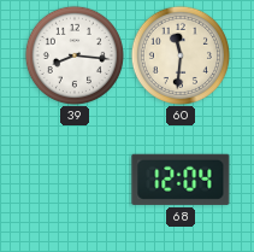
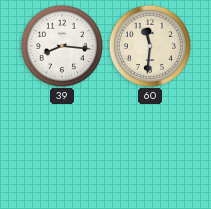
68: 12:04 -> none
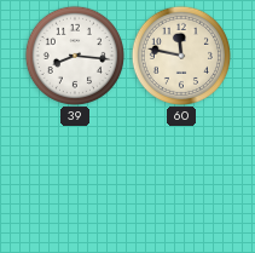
60: 11:31 -> 11:47
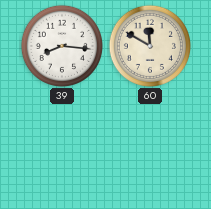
60: 11:47 -> 11:50
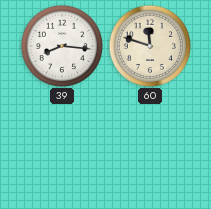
60: 11:50 -> 11:48
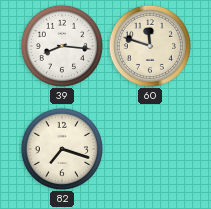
82: none -> 7:18
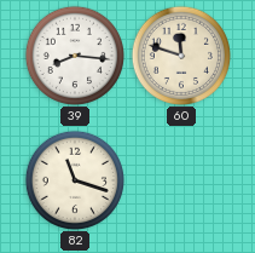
82: 7:18 -> 11:18
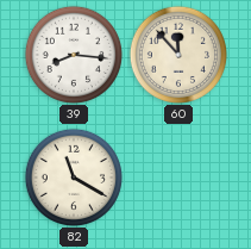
60: 11:48 -> 11:53
82: 11:18 -> 11:20
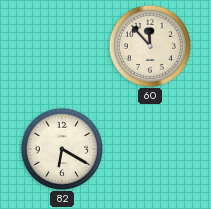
39: 8:16 -> none
82: 11:20 -> 6:20
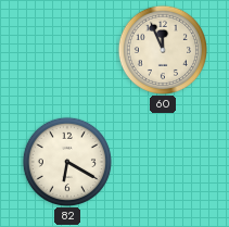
60: 11:53 -> 11:56
